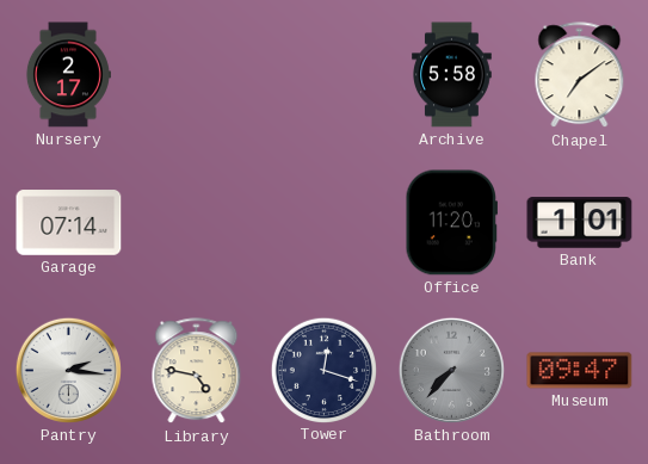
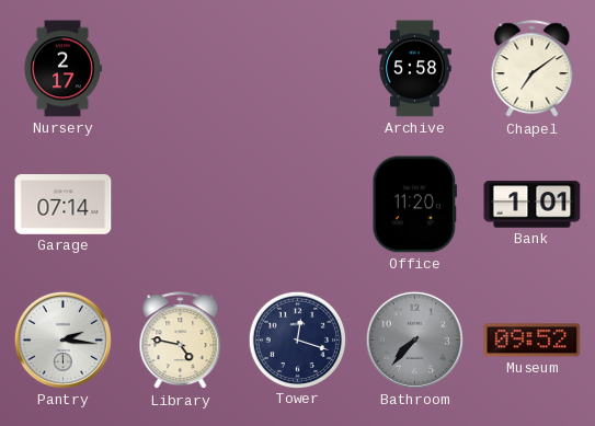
Museum: 09:47 -> 09:52
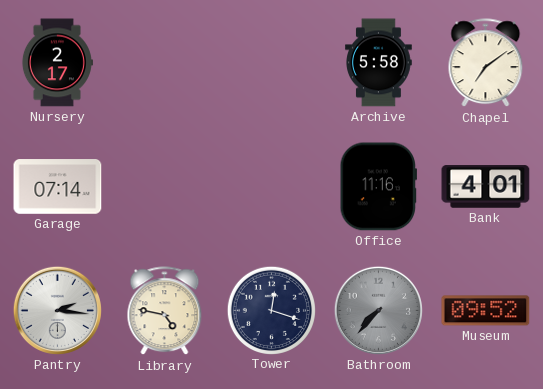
Office: 11:20 -> 11:16
Bank: 1:01 -> 4:01
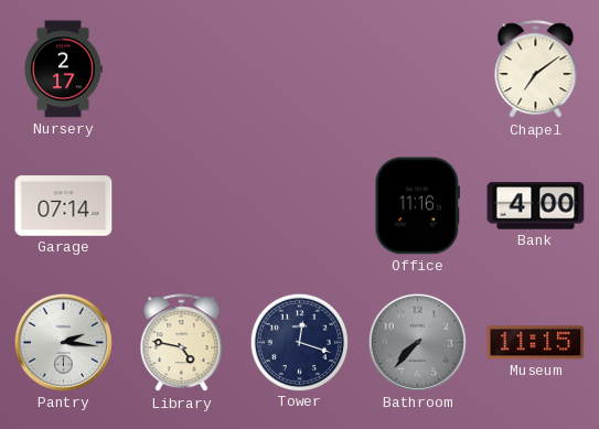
Archive: 5:58 -> none
Bank: 4:01 -> 4:00
Museum: 09:52 -> 11:15
